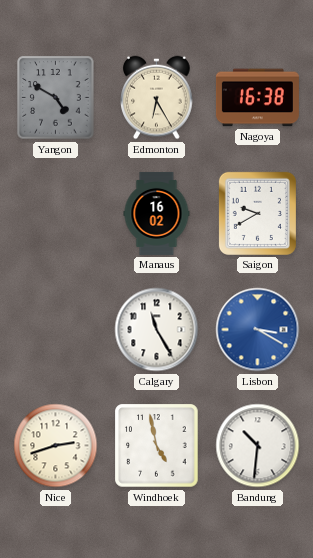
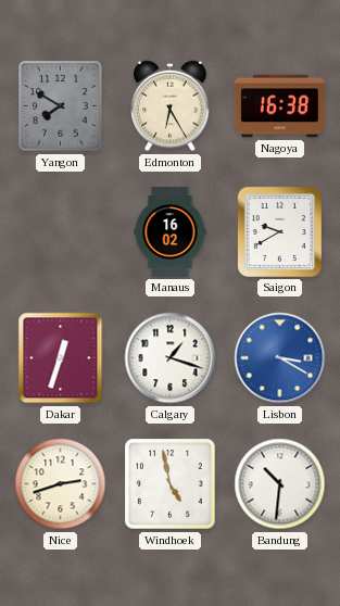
Yangon: 4:50 -> 7:50
Dakar: none -> 12:33
Calgary: 11:25 -> 1:18
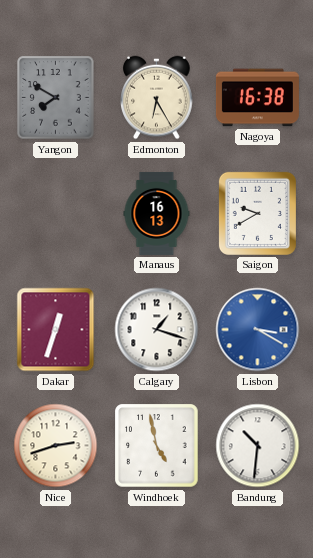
Manaus: 16:02 -> 16:13
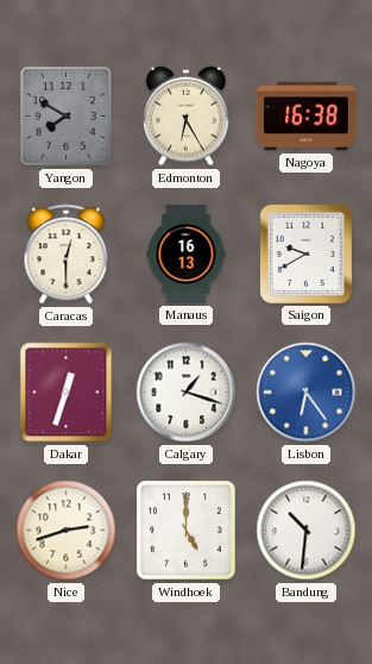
Caracas: none -> 12:30
Lisbon: 3:20 -> 6:24
Windhoek: 4:58 -> 5:00
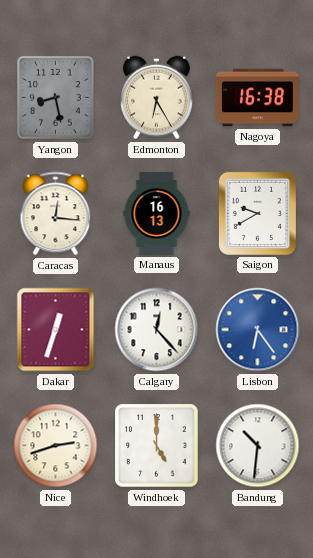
Yangon: 7:50 -> 8:28
Caracas: 12:30 -> 12:16
Calgary: 1:18 -> 12:23
